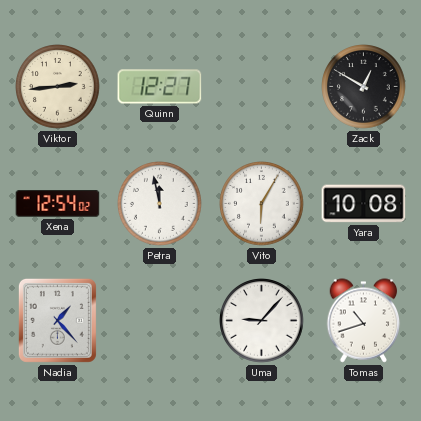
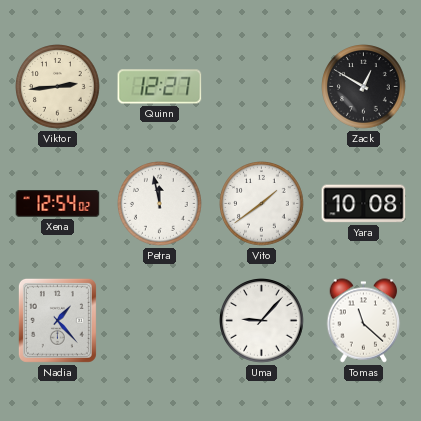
Vito: 6:05 -> 1:39
Tomas: 10:42 -> 11:22
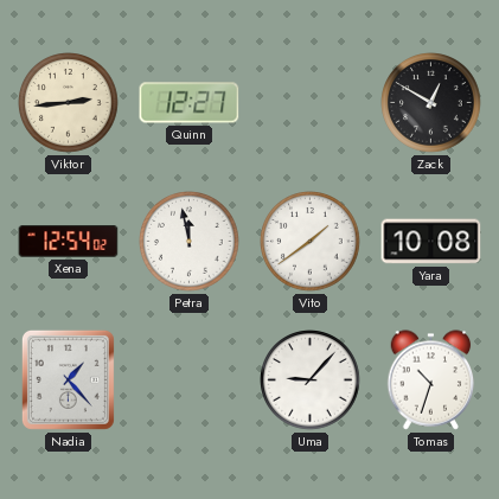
Tomas: 11:22 -> 10:33
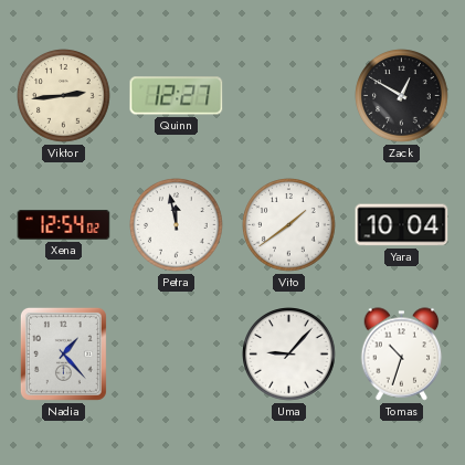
Yara: 10:08 -> 10:04
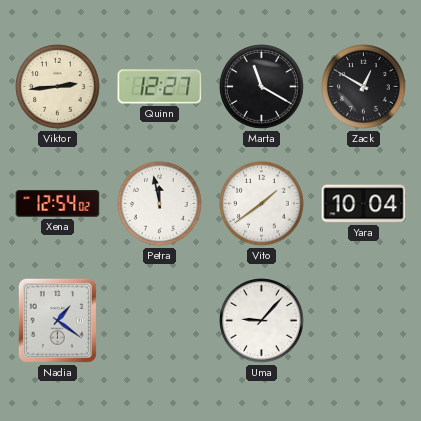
Marta: none -> 11:20
Nadia: 1:23 -> 1:21
Tomas: 10:33 -> none
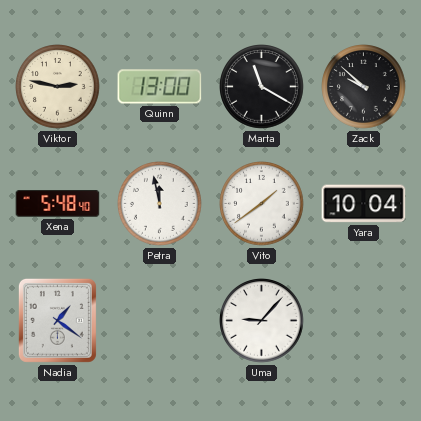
Viktor: 2:44 -> 2:47
Quinn: 12:27 -> 13:00
Zack: 12:50 -> 9:52
Xena: 12:54 -> 5:48
